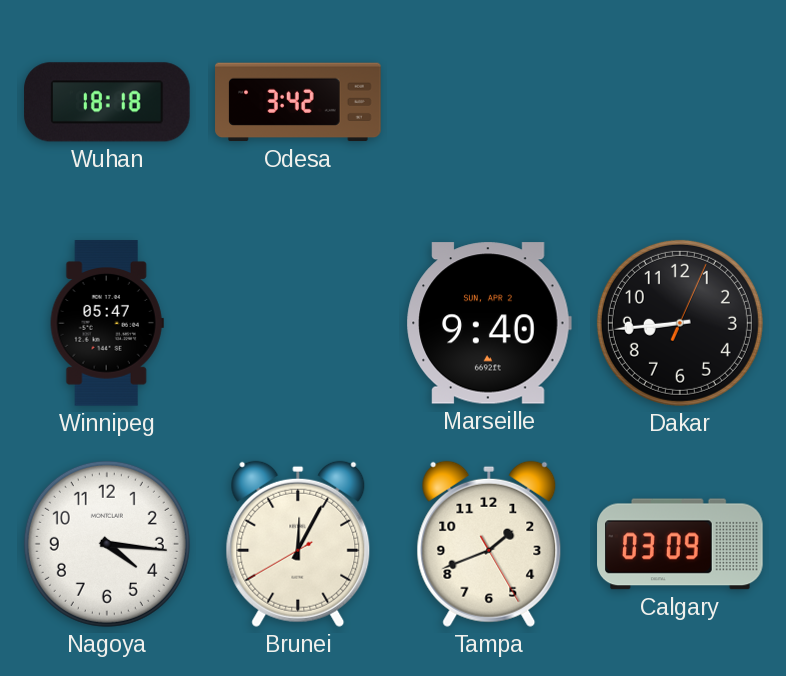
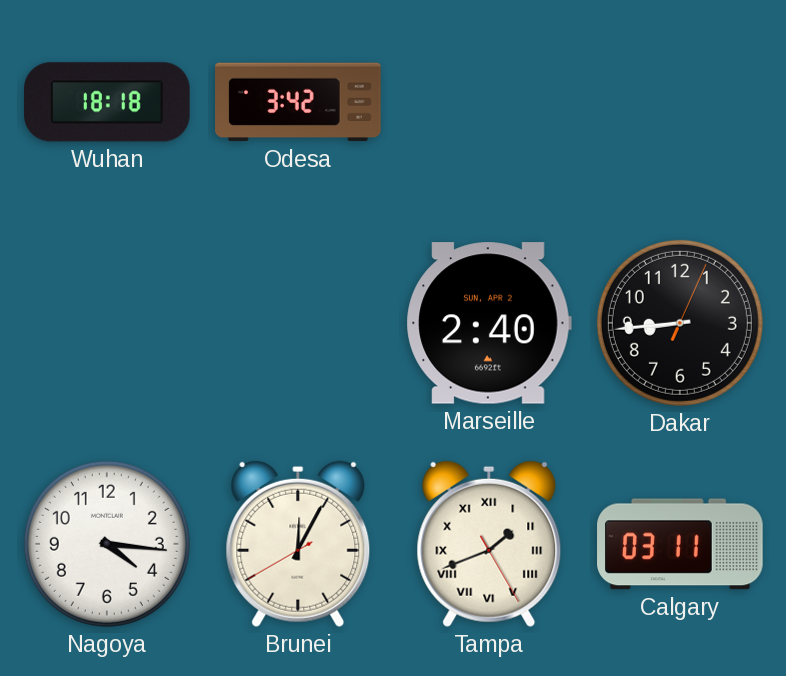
Winnipeg: 05:47 -> none
Marseille: 9:40 -> 2:40
Tampa numerals: Arabic -> Roman
Calgary: 03:09 -> 03:11
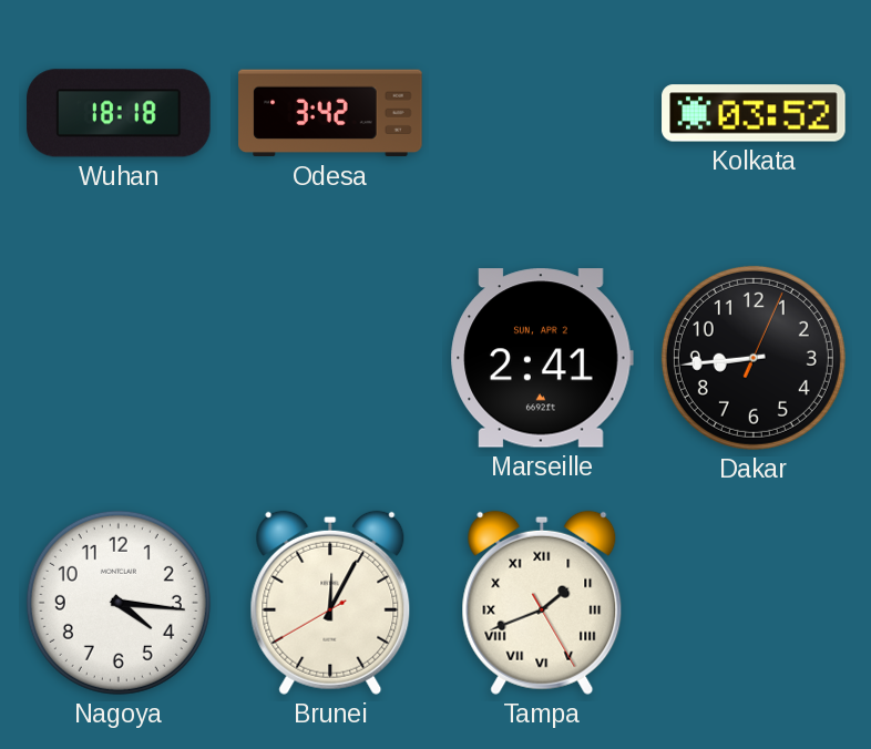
Kolkata: none -> 03:52
Marseille: 2:40 -> 2:41
Calgary: 03:11 -> none
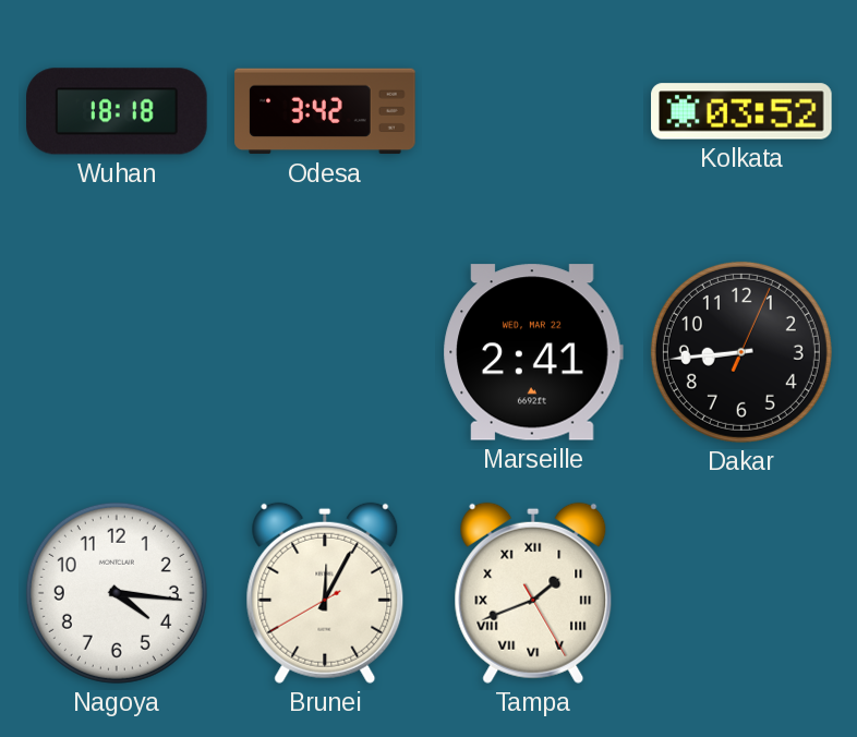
Marseille date: SUN, APR 2 -> WED, MAR 22
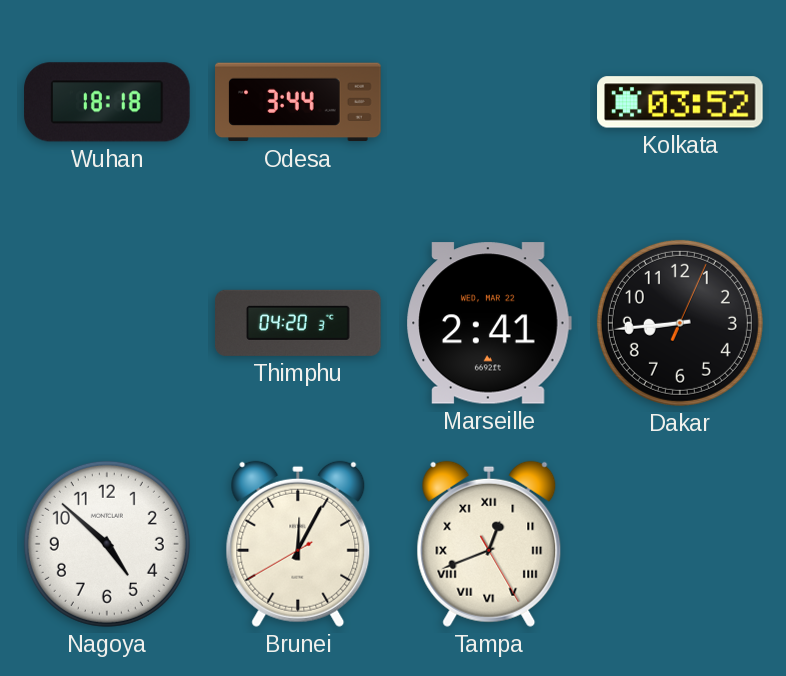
Odesa: 3:42 -> 3:44
Thimphu: none -> 04:20
Nagoya: 4:16 -> 4:52
Tampa: 1:41 -> 12:41
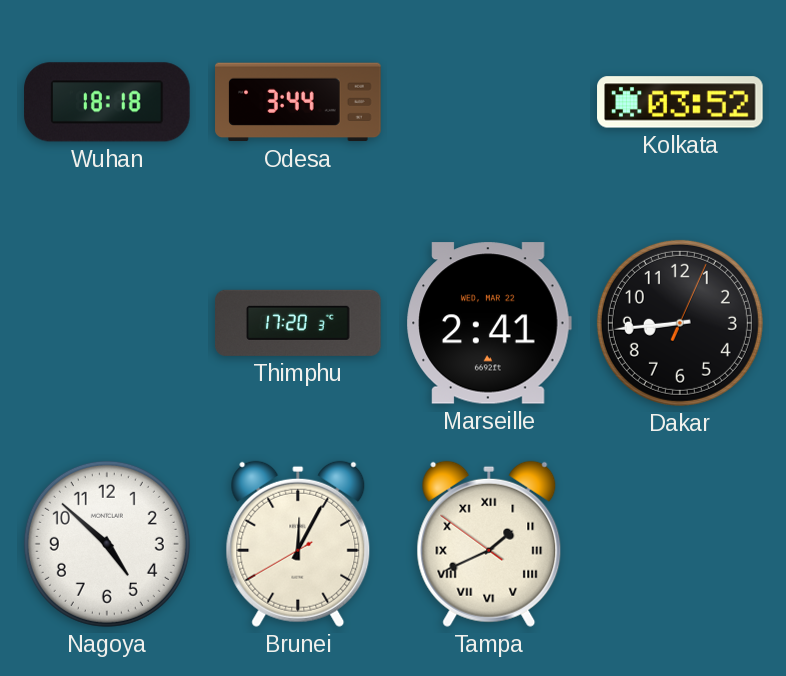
Thimphu: 04:20 -> 17:20
Tampa: 12:41 -> 1:40
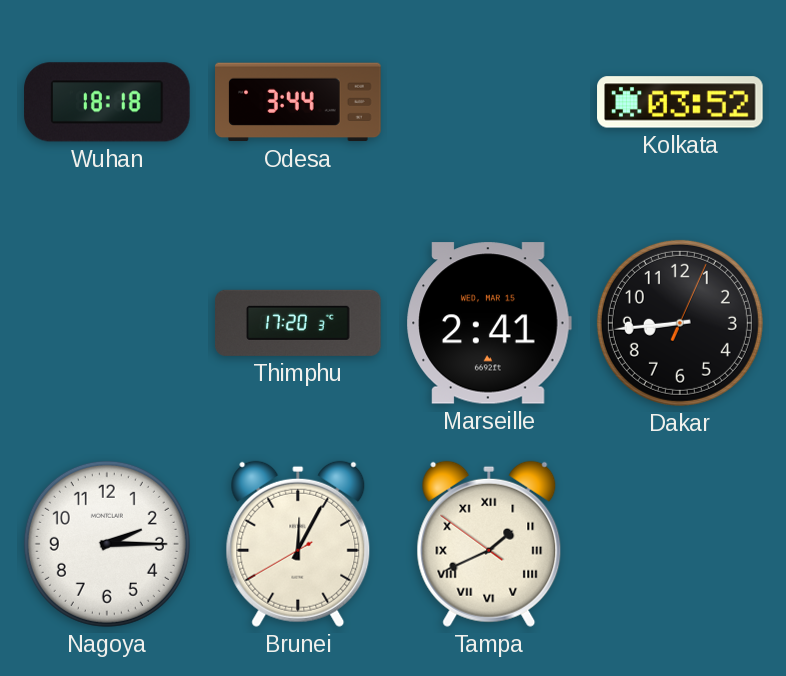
Marseille date: WED, MAR 22 -> WED, MAR 15
Nagoya: 4:52 -> 2:15
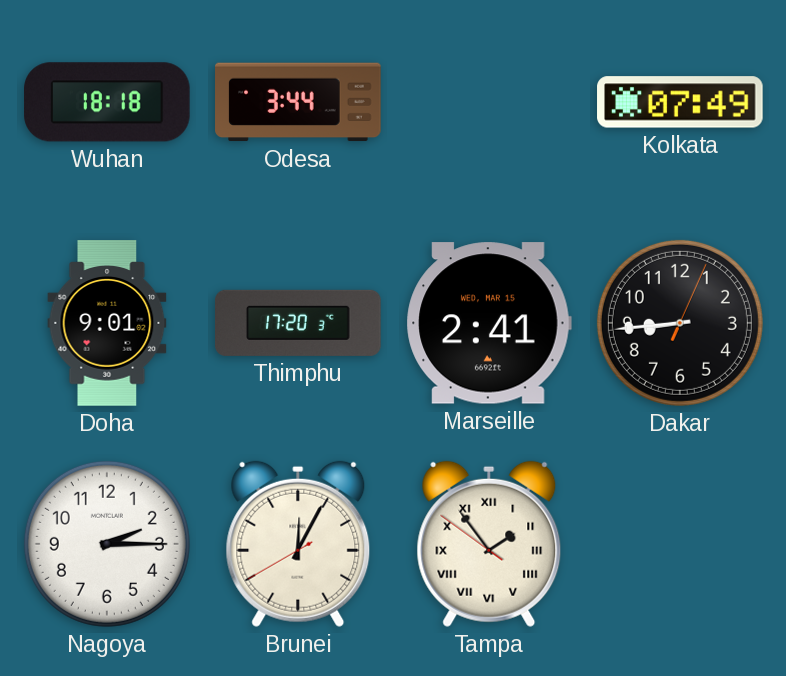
Kolkata: 03:52 -> 07:49
Doha: none -> 9:01
Tampa: 1:40 -> 1:53
